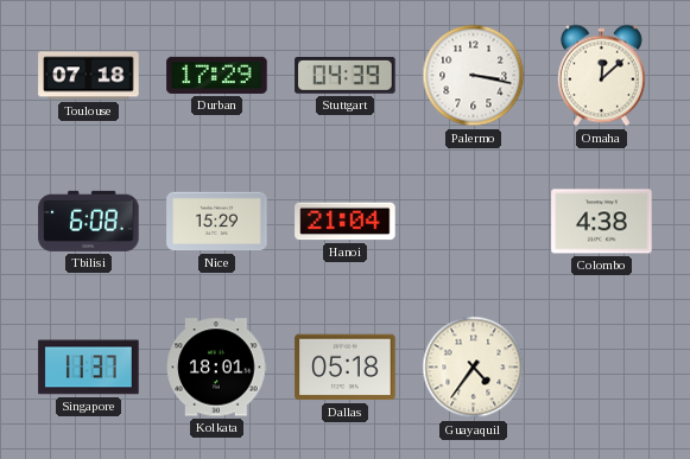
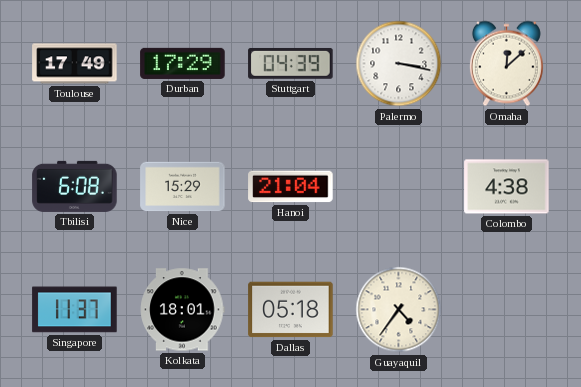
Toulouse: 07:18 -> 17:49
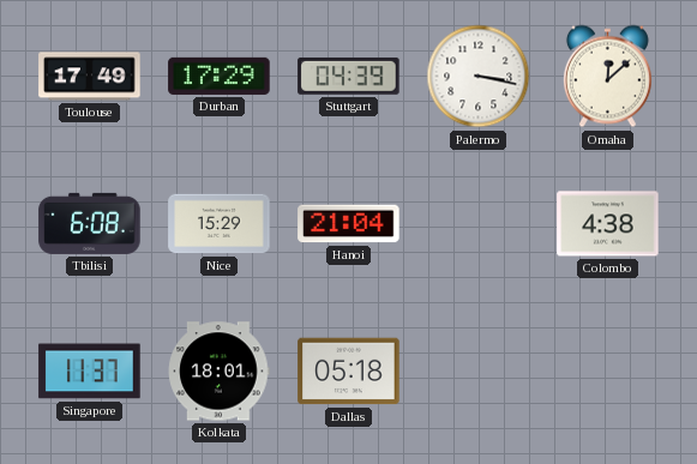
Guayaquil: 4:36 -> none
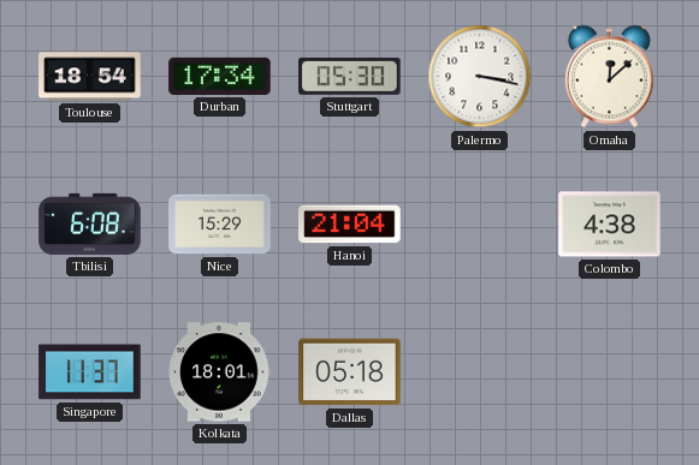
Toulouse: 17:49 -> 18:54
Durban: 17:29 -> 17:34
Stuttgart: 04:39 -> 05:30
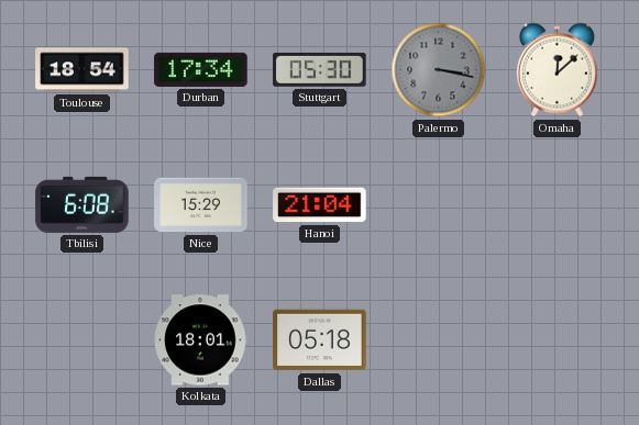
Palermo dial: white -> grey
Colombo: 4:38 -> none
Singapore: 11:37 -> none
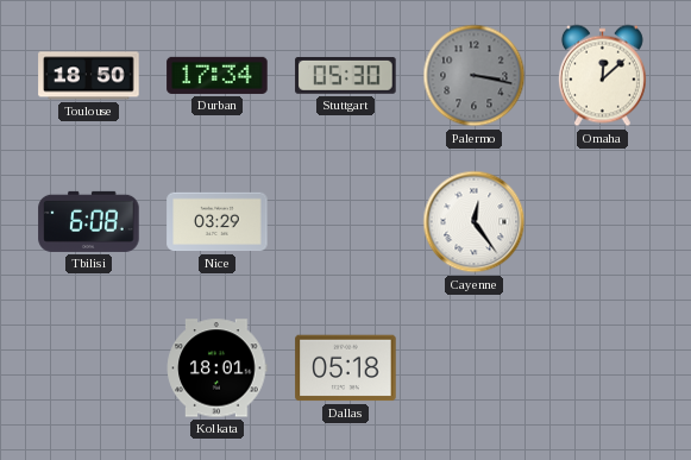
Toulouse: 18:54 -> 18:50
Nice: 15:29 -> 03:29
Hanoi: 21:04 -> none
Cayenne: none -> 12:24
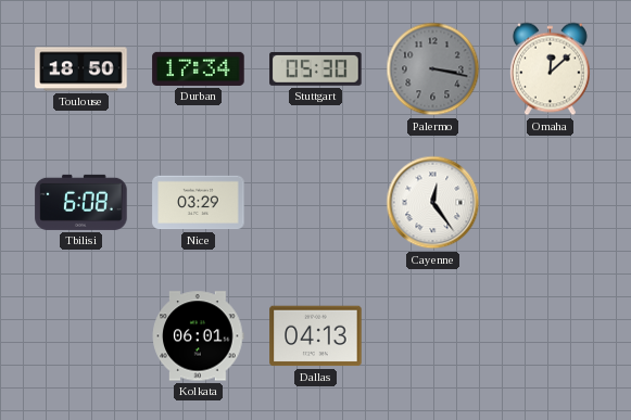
Kolkata: 18:01 -> 06:01
Dallas: 05:18 -> 04:13
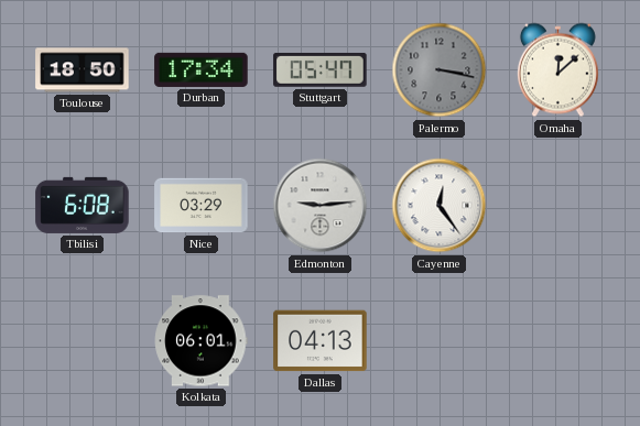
Stuttgart: 05:30 -> 05:47
Edmonton: none -> 9:14
